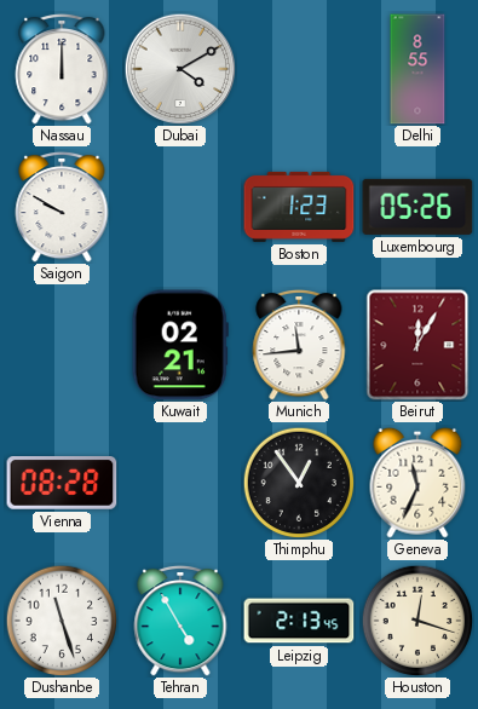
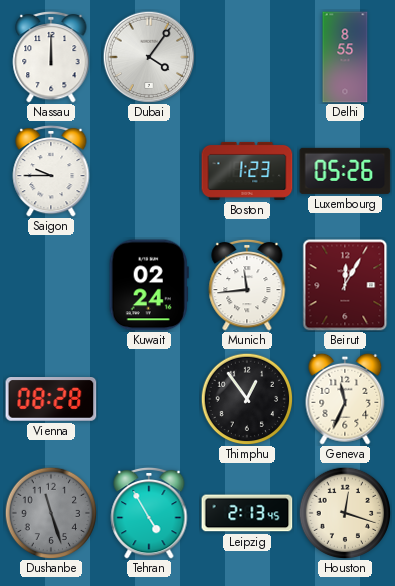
Dubai: 4:10 -> 4:06
Saigon: 9:50 -> 9:45
Kuwait: 02:21 -> 02:24
Dushanbe dial: white -> grey
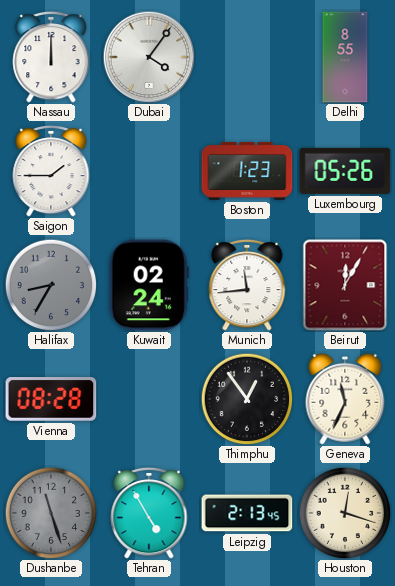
Saigon: 9:45 -> 1:45
Halifax: none -> 8:35
